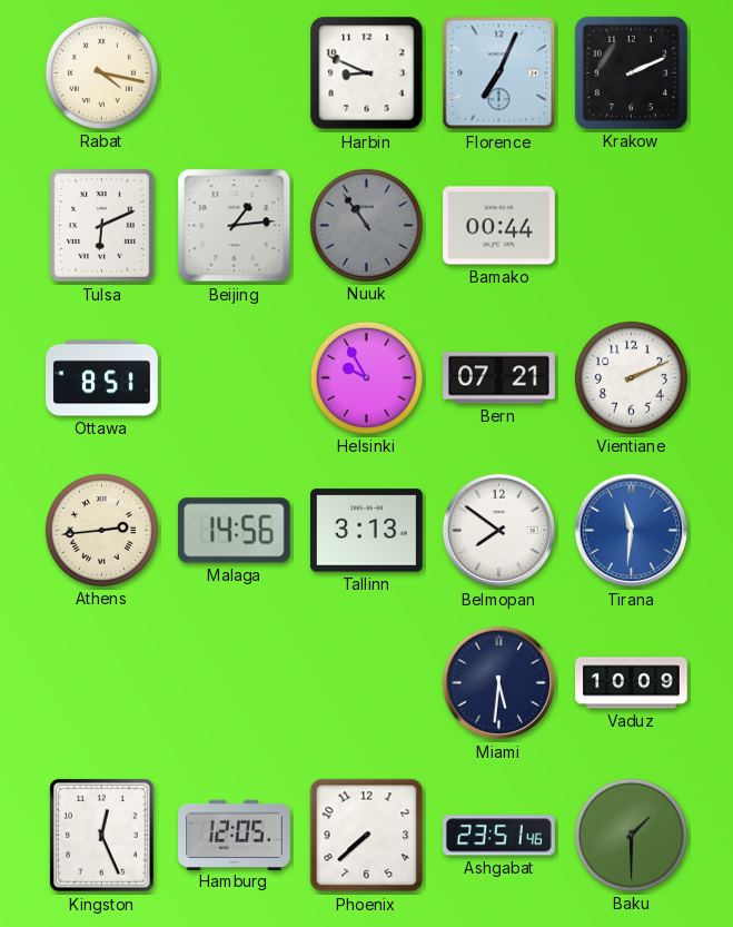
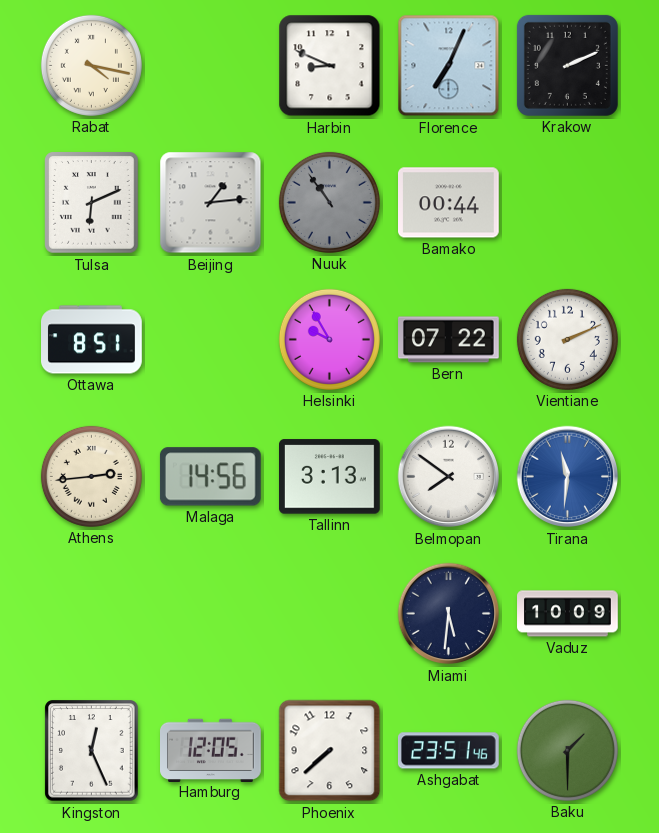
Bern: 07:21 -> 07:22
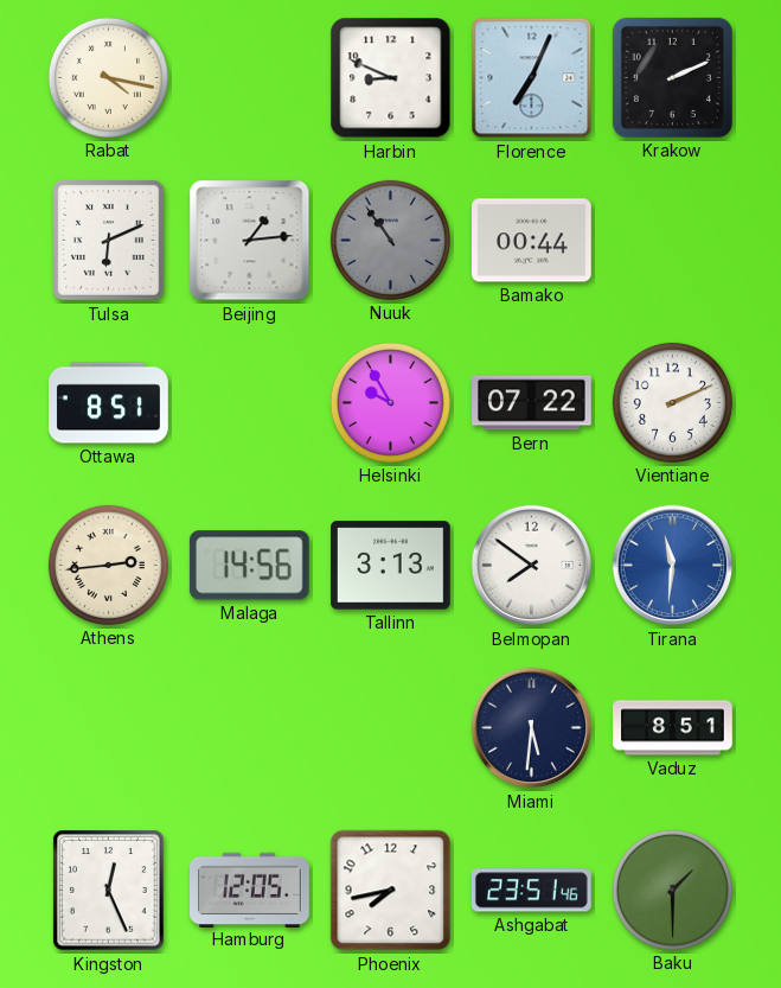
Vaduz: 10:09 -> 8:51
Phoenix: 7:38 -> 7:43
